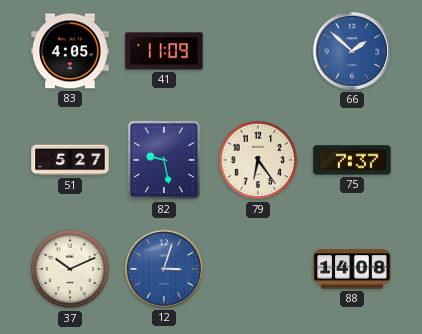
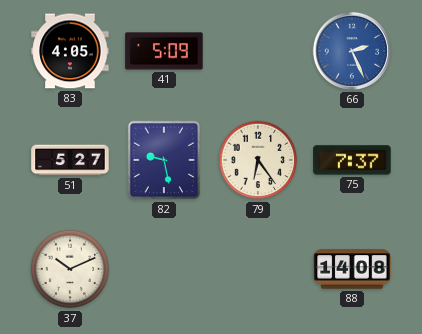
41: 11:09 -> 5:09
66: 1:52 -> 2:26
12: 3:03 -> none
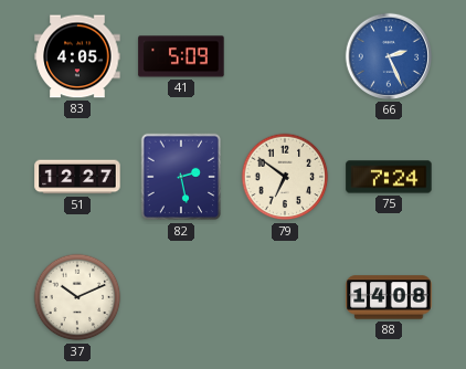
51: 5:27 -> 12:27
82: 9:28 -> 2:28
79: 6:24 -> 6:51
75: 7:37 -> 7:24
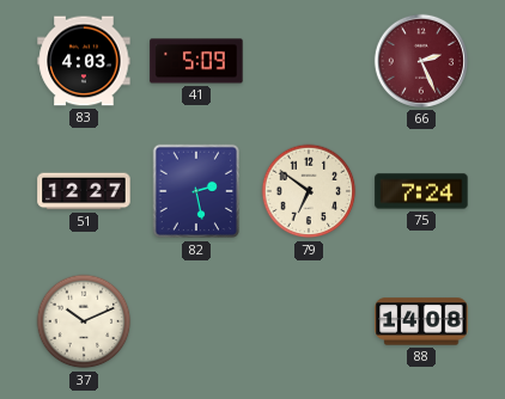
83: 4:05 -> 4:03
66 dial: blue -> burgundy
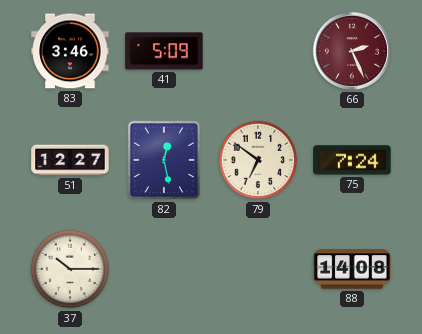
83: 4:03 -> 3:46
82: 2:28 -> 12:28
37: 10:11 -> 10:15
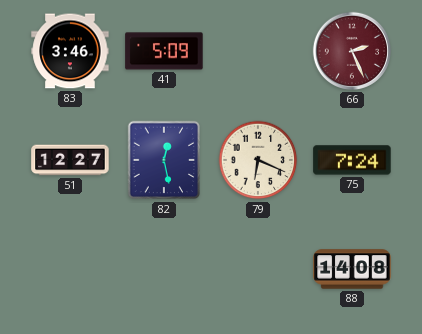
79: 6:51 -> 6:19
37: 10:15 -> none
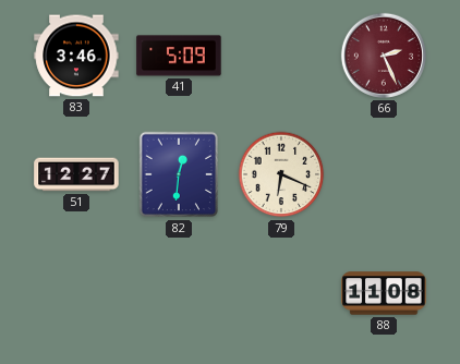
82: 12:28 -> 12:31
75: 7:24 -> none
88: 14:08 -> 11:08
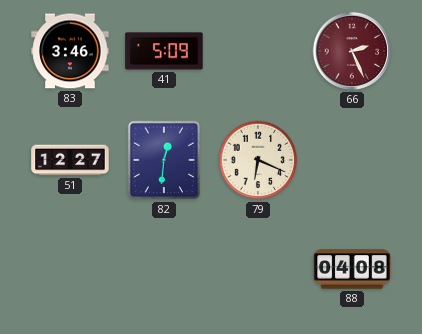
88: 11:08 -> 04:08
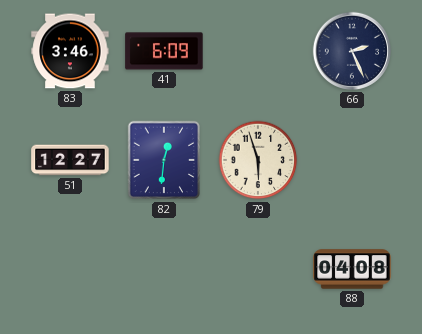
41: 5:09 -> 6:09
66 dial: burgundy -> navy
79: 6:19 -> 5:57
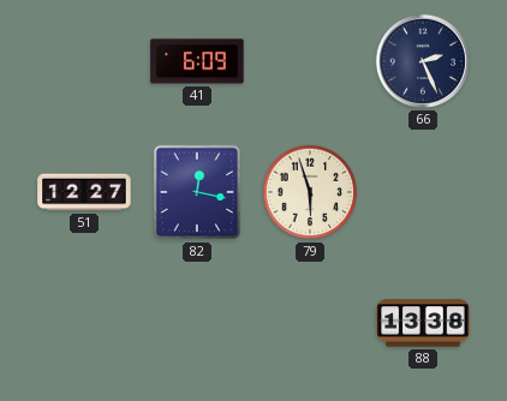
83: 3:46 -> none
82: 12:31 -> 12:17
88: 04:08 -> 13:38
